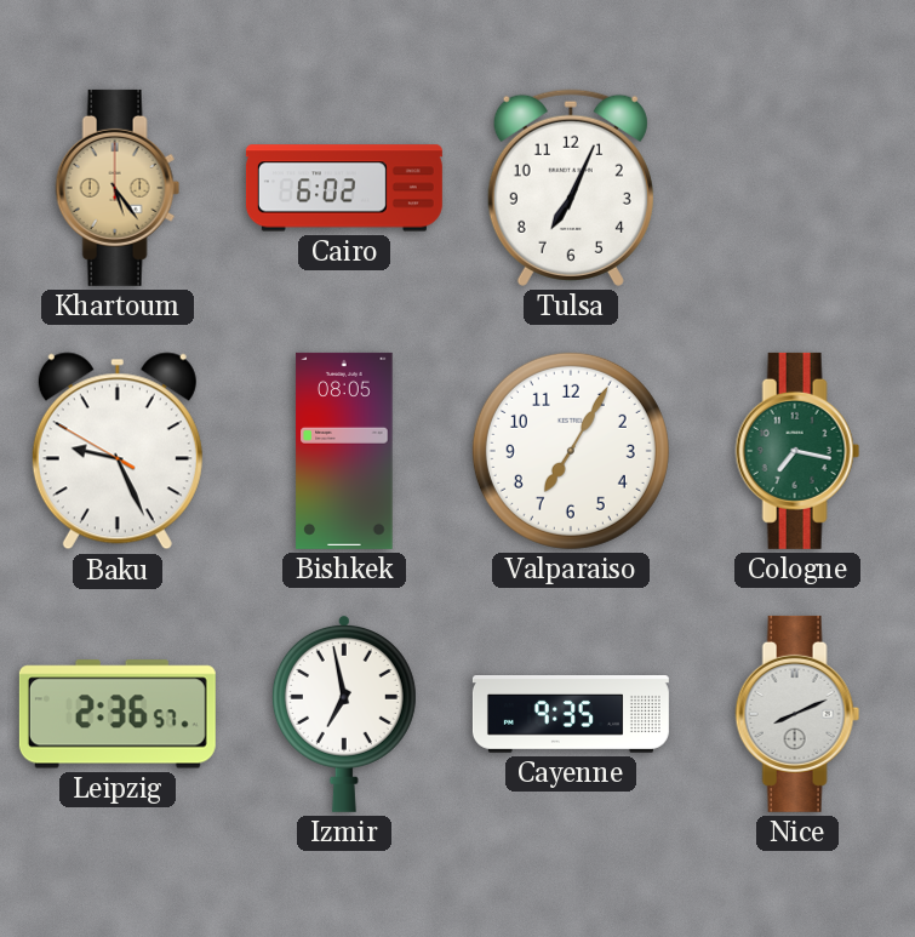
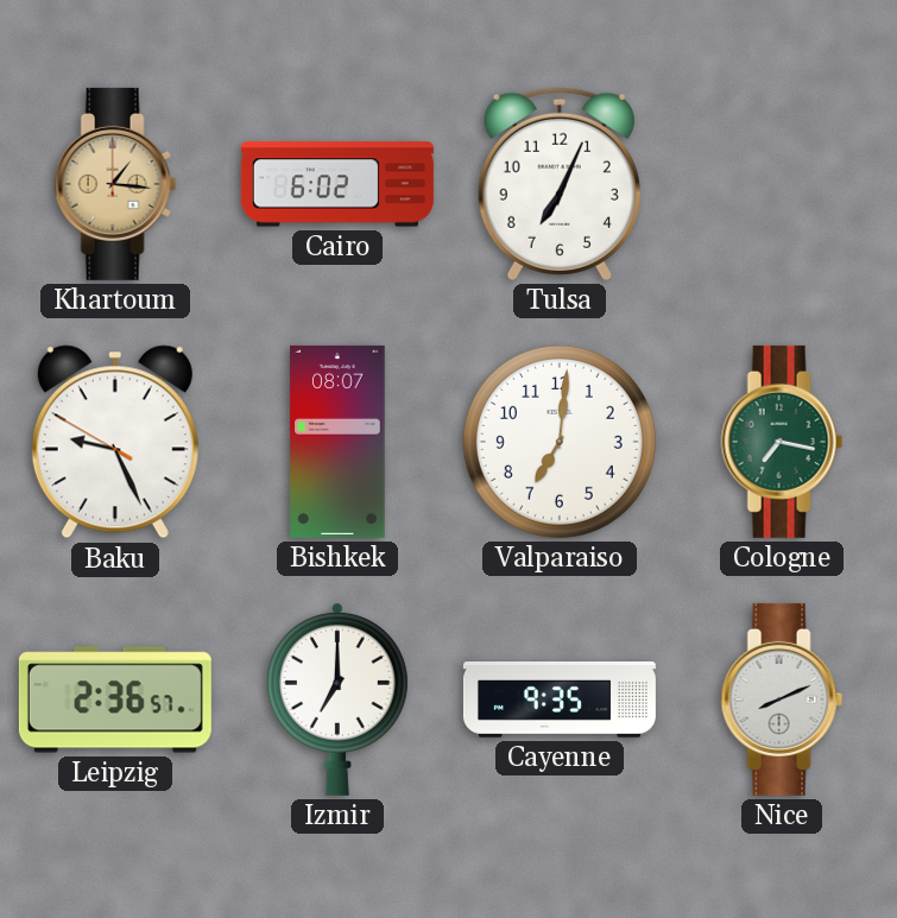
Khartoum: 5:24 -> 1:16
Bishkek: 08:05 -> 08:07
Valparaiso: 7:05 -> 7:01
Izmir: 6:58 -> 7:00
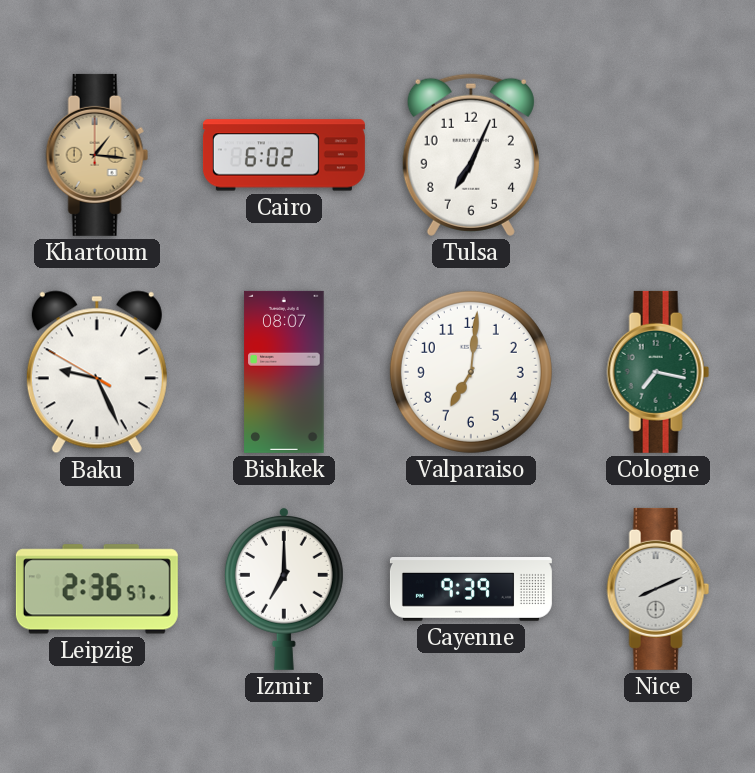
Cayenne: 9:35 -> 9:39
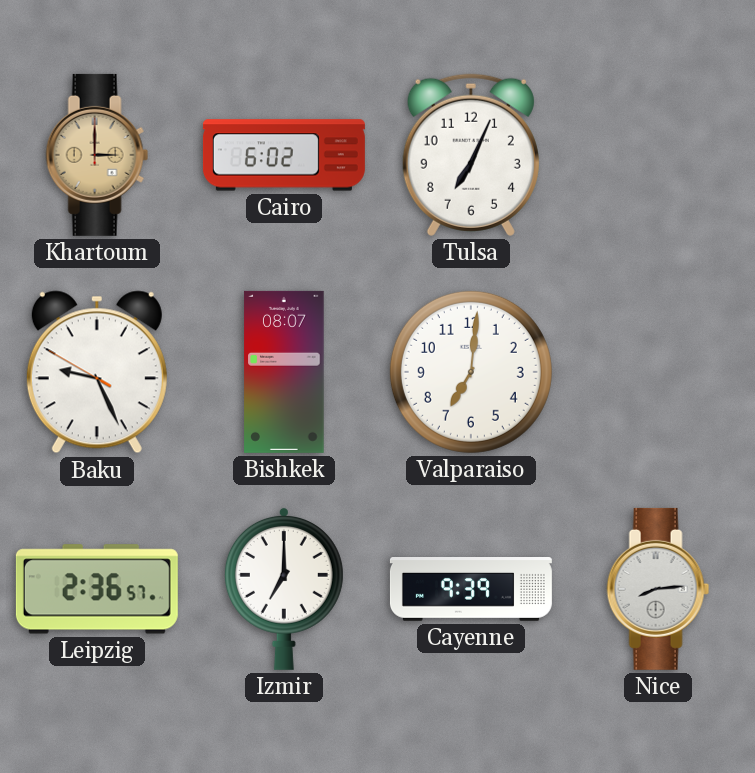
Khartoum: 1:16 -> 3:00
Cologne: 7:17 -> none
Nice: 8:11 -> 8:14
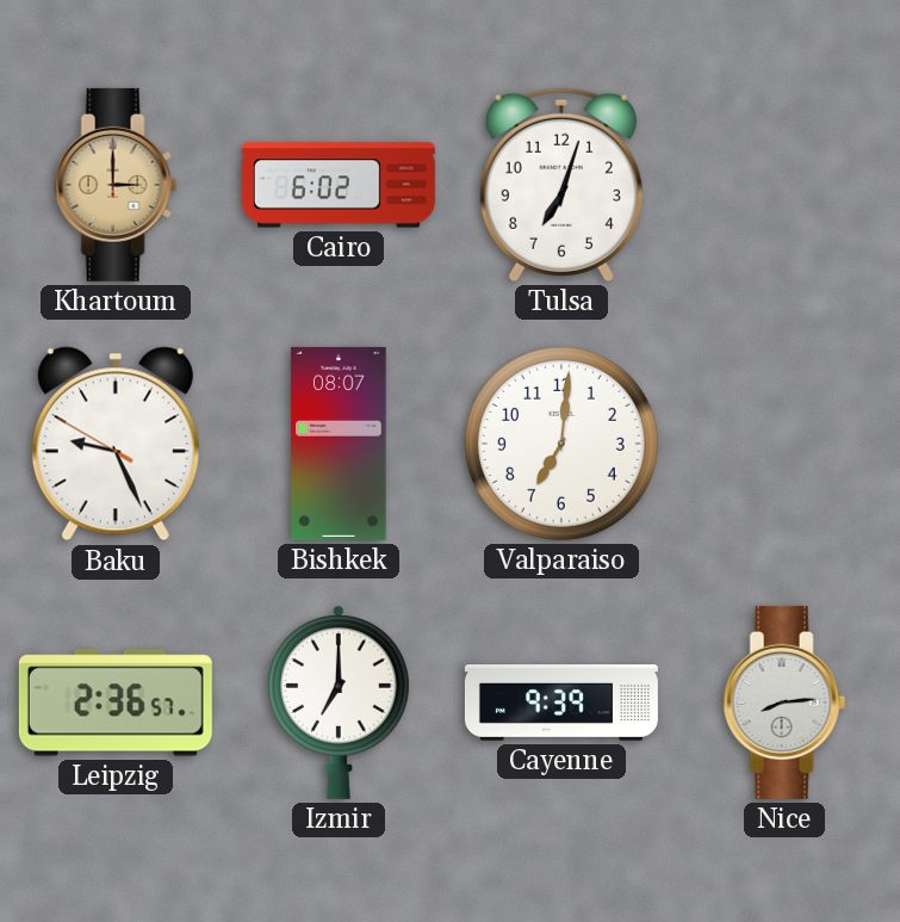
Tulsa: 7:04 -> 7:03
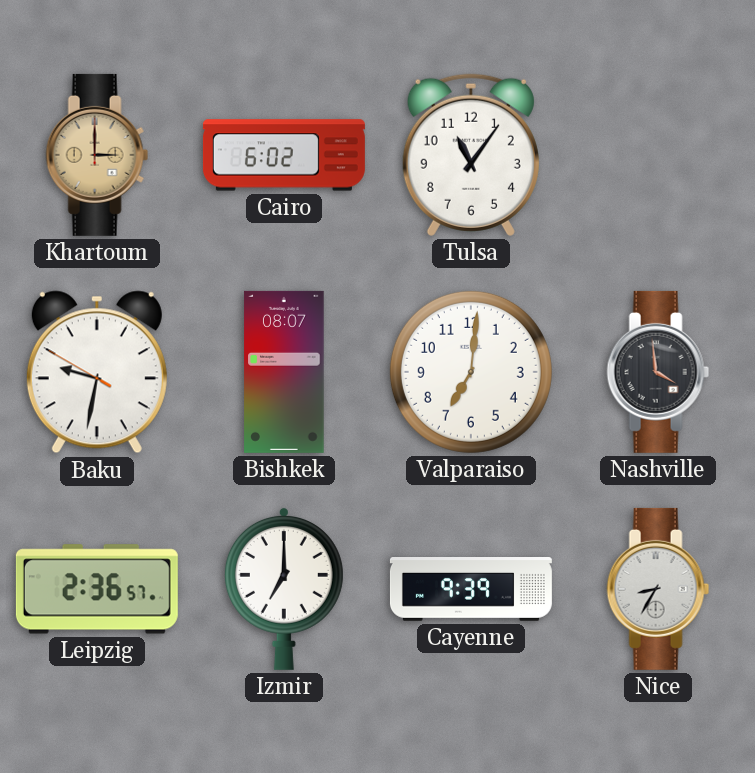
Tulsa: 7:03 -> 11:06
Baku: 9:25 -> 9:31
Nashville: none -> 3:59
Nice: 8:14 -> 8:35
